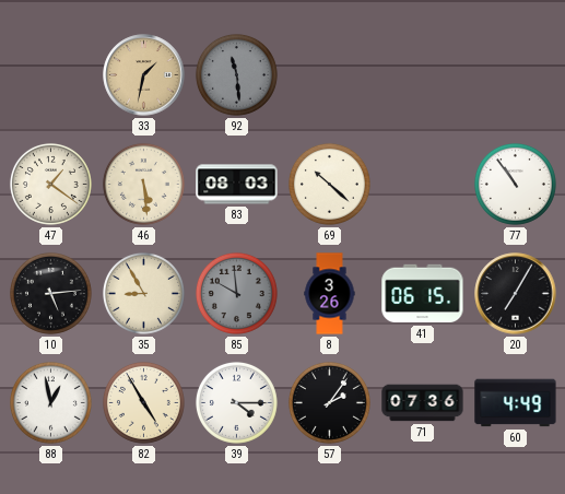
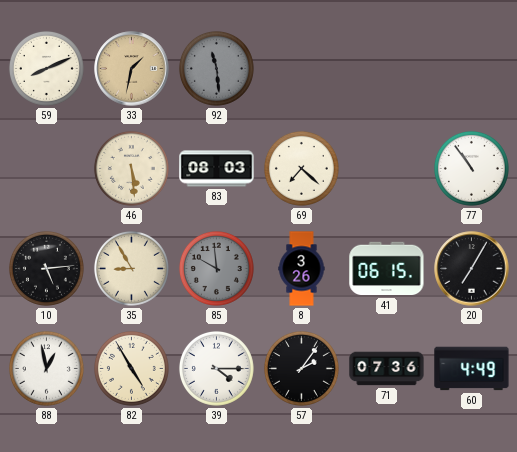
59: none -> 8:11
47: 1:21 -> none
69: 10:22 -> 7:22
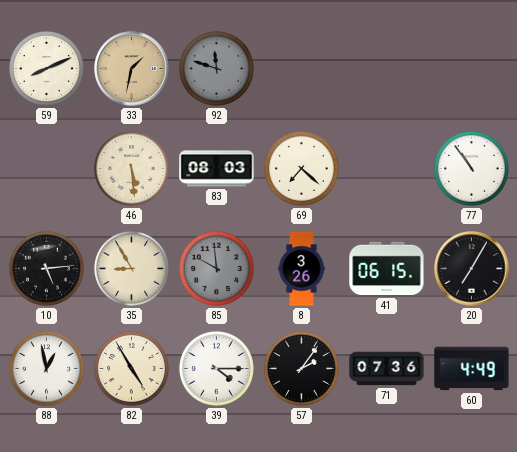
92: 11:29 -> 11:48
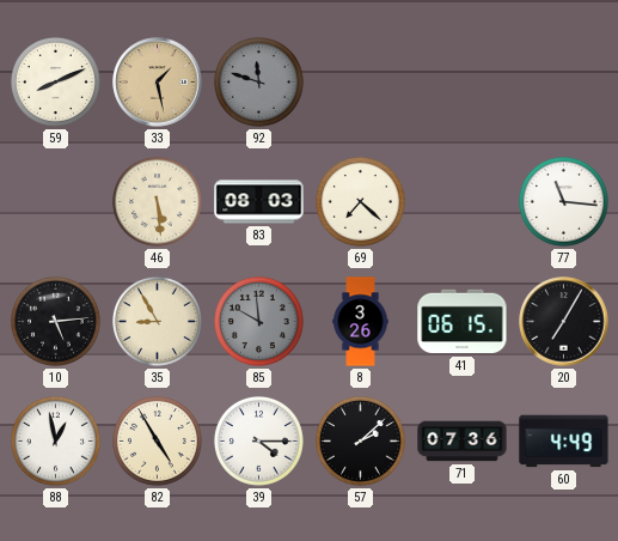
33: 1:32 -> 1:28
77: 10:54 -> 11:16
57: 2:06 -> 2:08
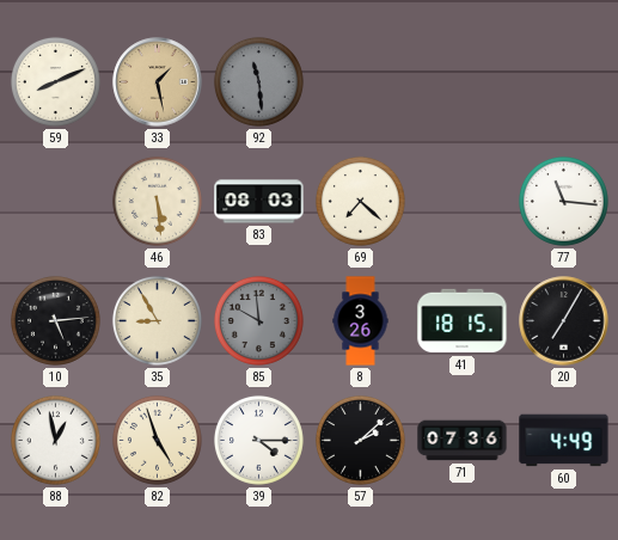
92: 11:48 -> 11:29
41: 06:15 -> 18:15
82: 4:55 -> 4:57
